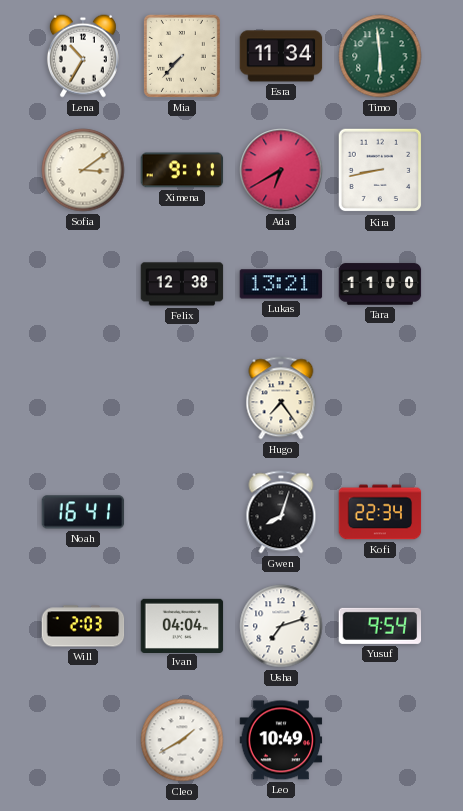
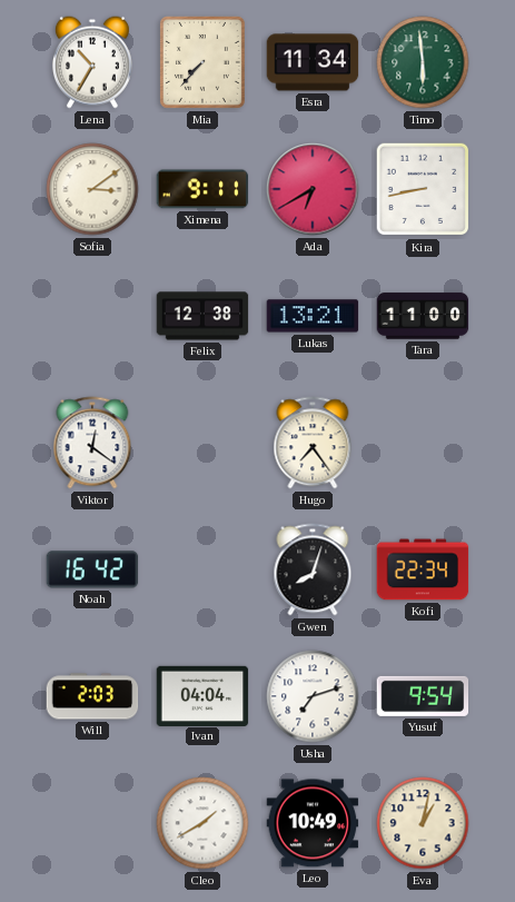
Viktor: none -> 12:21
Noah: 16:41 -> 16:42
Eva: none -> 1:02
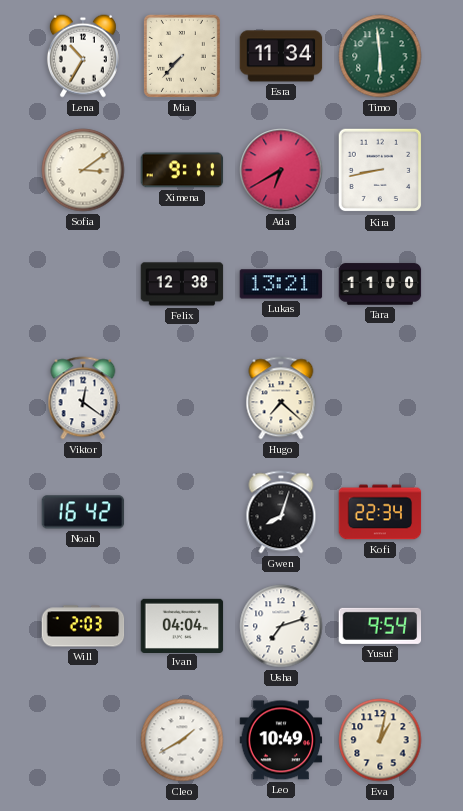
Hugo: 7:24 -> 7:22
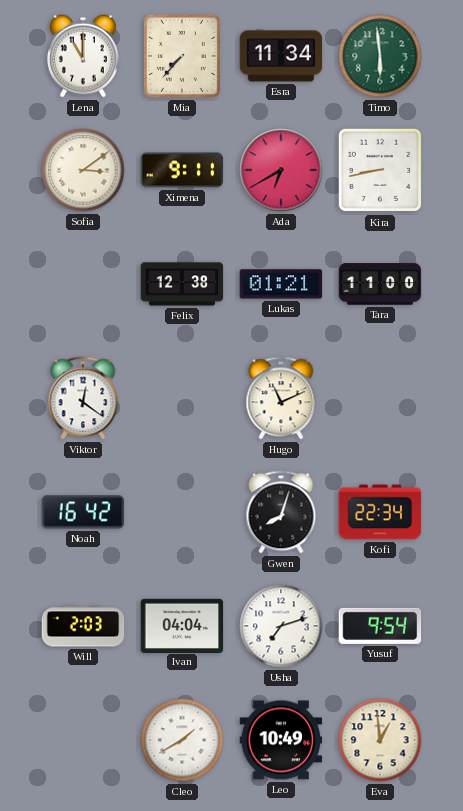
Lena: 10:35 -> 11:00
Lukas: 13:21 -> 01:21
Hugo: 7:22 -> 11:11
Eva: 1:02 -> 12:59
